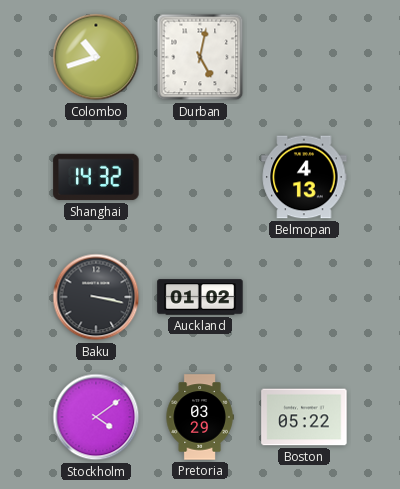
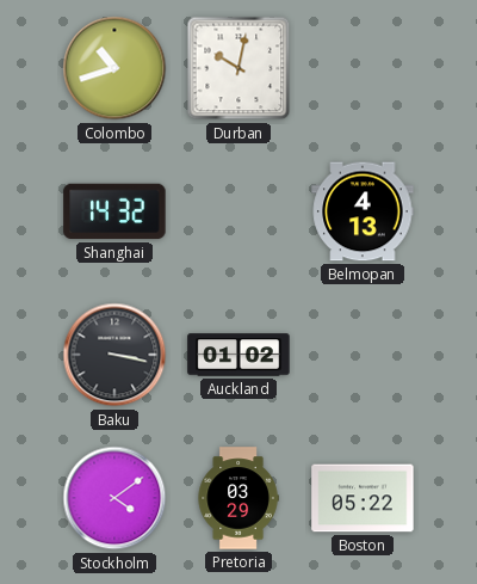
Durban: 5:02 -> 10:02
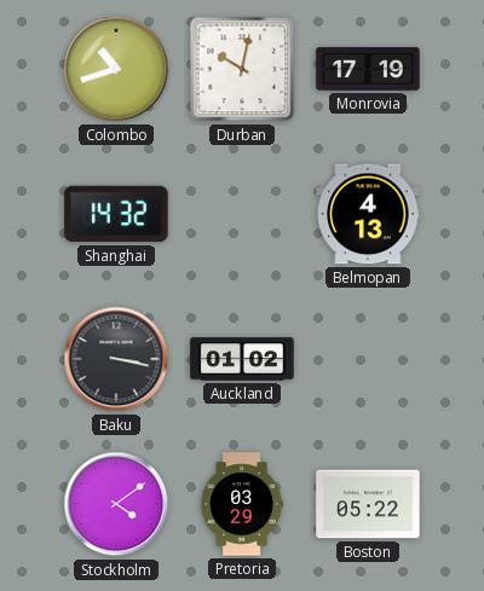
Monrovia: none -> 17:19
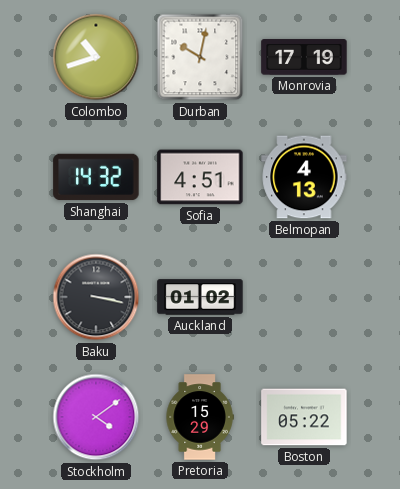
Sofia: none -> 4:51
Pretoria: 03:29 -> 15:29
